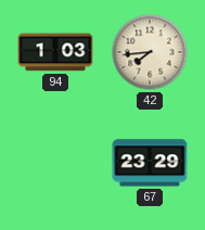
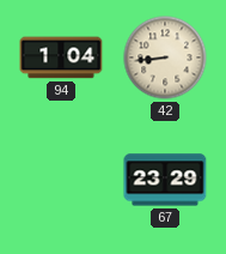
94: 1:03 -> 1:04
42: 7:44 -> 8:44
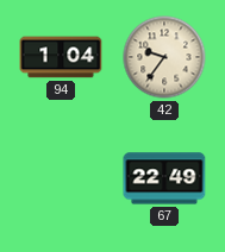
42: 8:44 -> 9:36
67: 23:29 -> 22:49
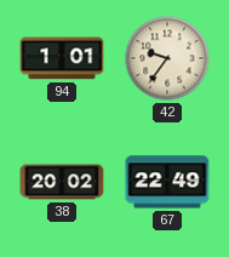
94: 1:04 -> 1:01
38: none -> 20:02
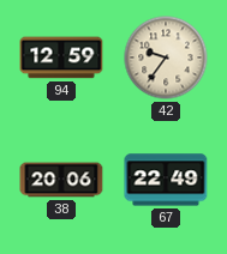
94: 1:01 -> 12:59
38: 20:02 -> 20:06
